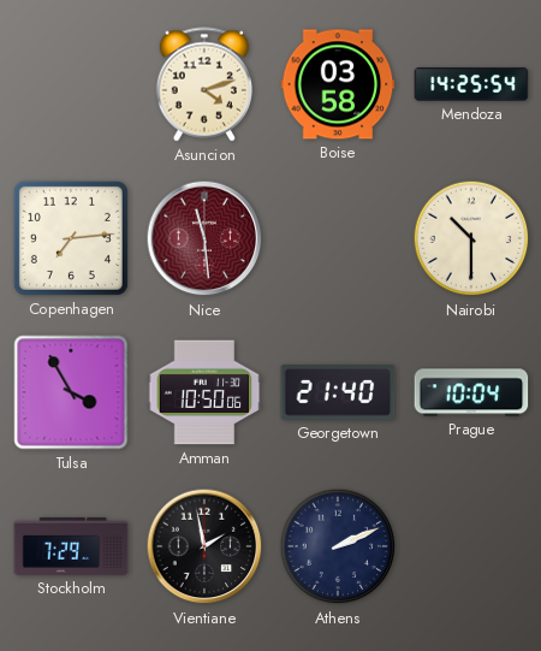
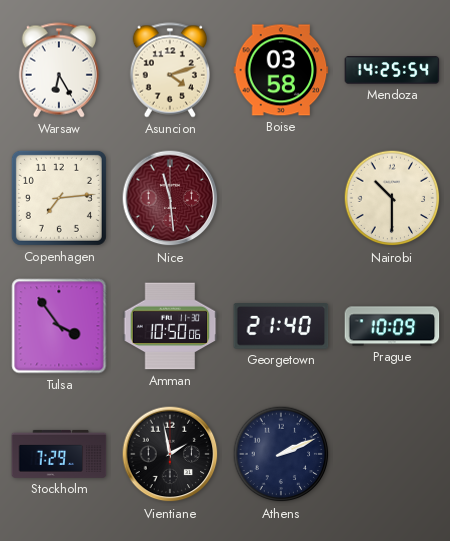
Warsaw: none -> 6:25
Tulsa: 3:55 -> 3:54
Prague: 10:04 -> 10:09
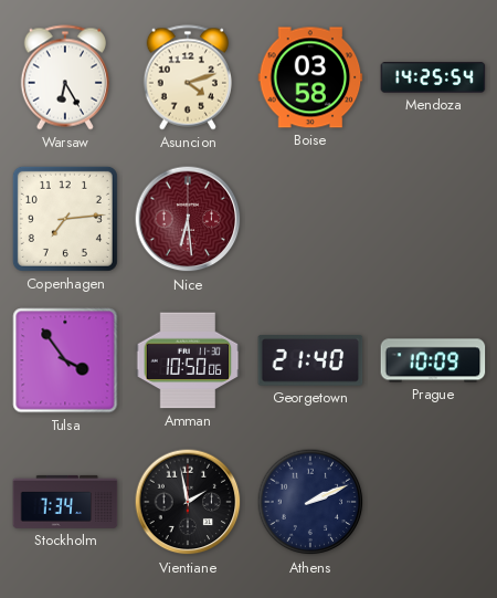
Nice: 11:29 -> 6:29
Nairobi: 10:30 -> none
Stockholm: 7:29 -> 7:34
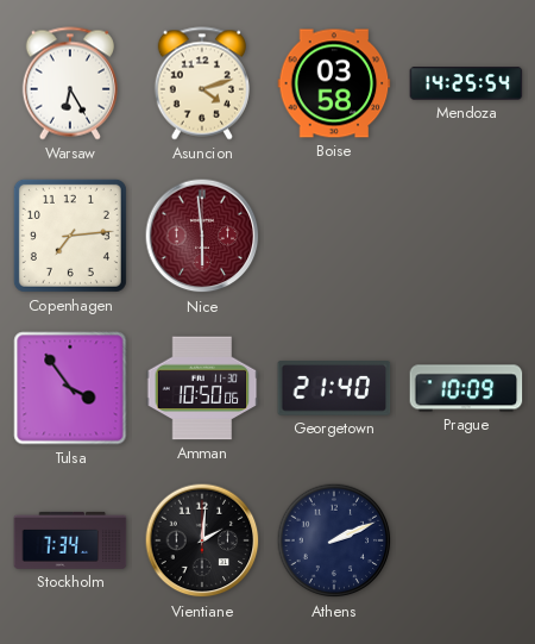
Nice: 6:29 -> 5:59
Vientiane: 1:58 -> 2:01
